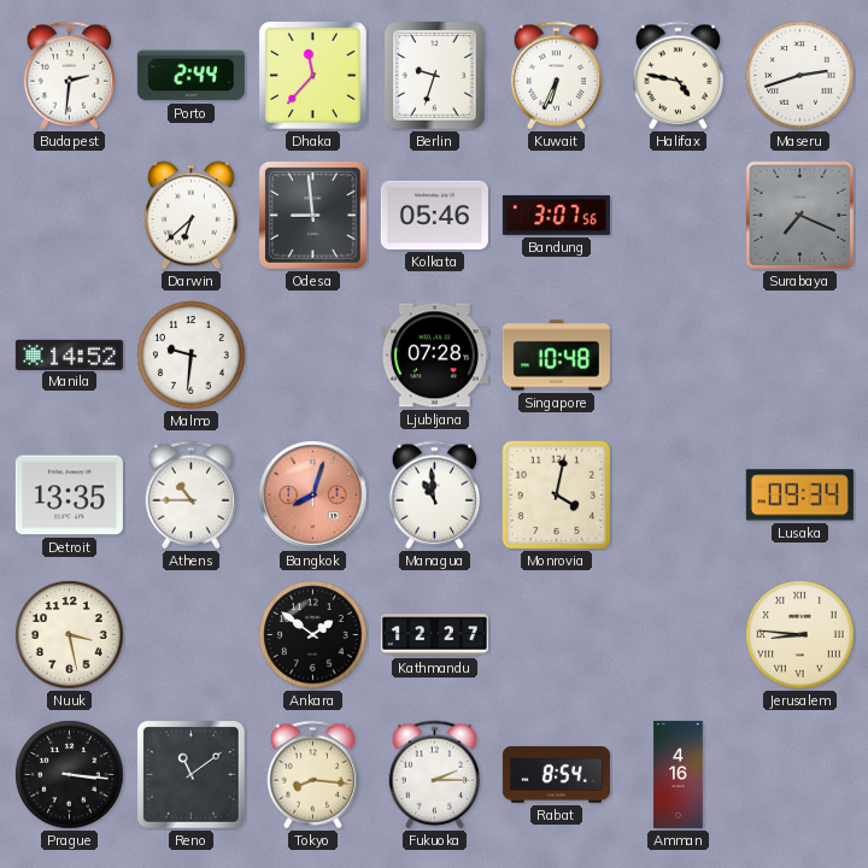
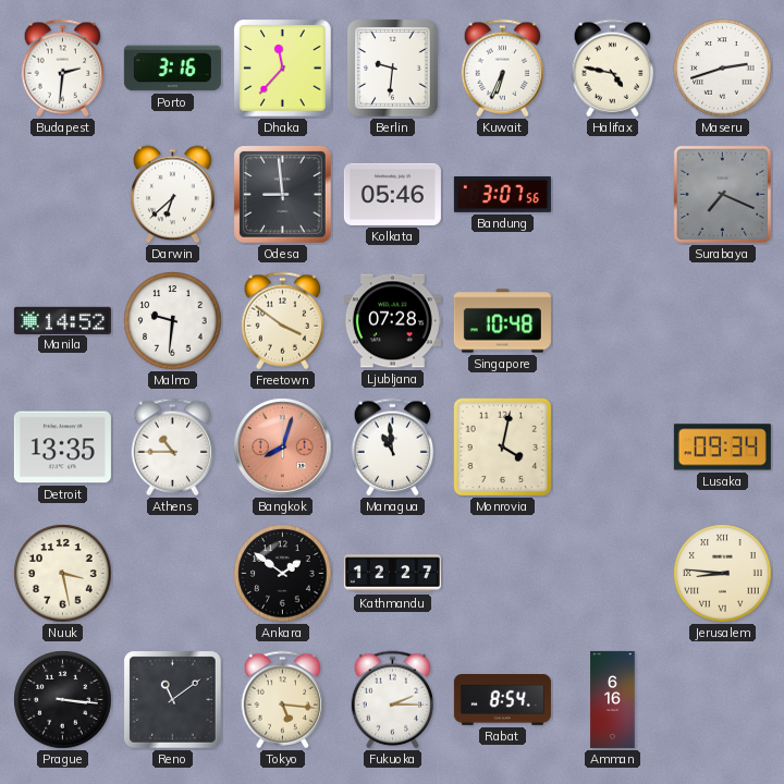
Porto: 2:44 -> 3:16
Berlin: 9:33 -> 9:31
Freetown: none -> 3:51
Tokyo: 8:16 -> 5:16
Amman: 4:16 -> 6:16
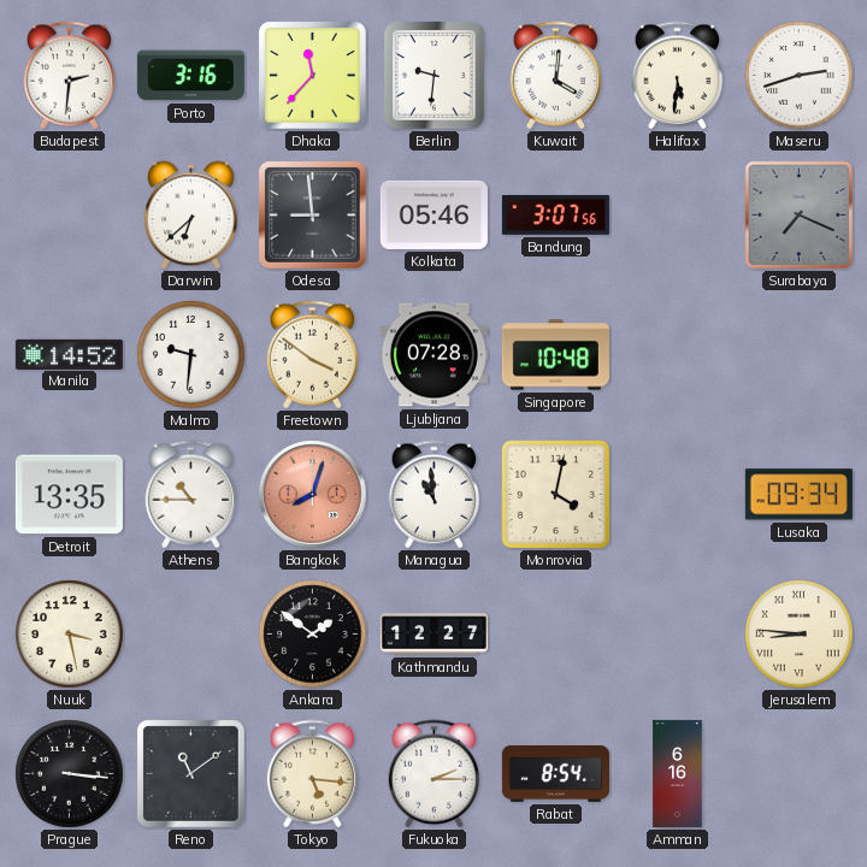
Kuwait: 6:34 -> 4:01
Halifax: 4:47 -> 5:31
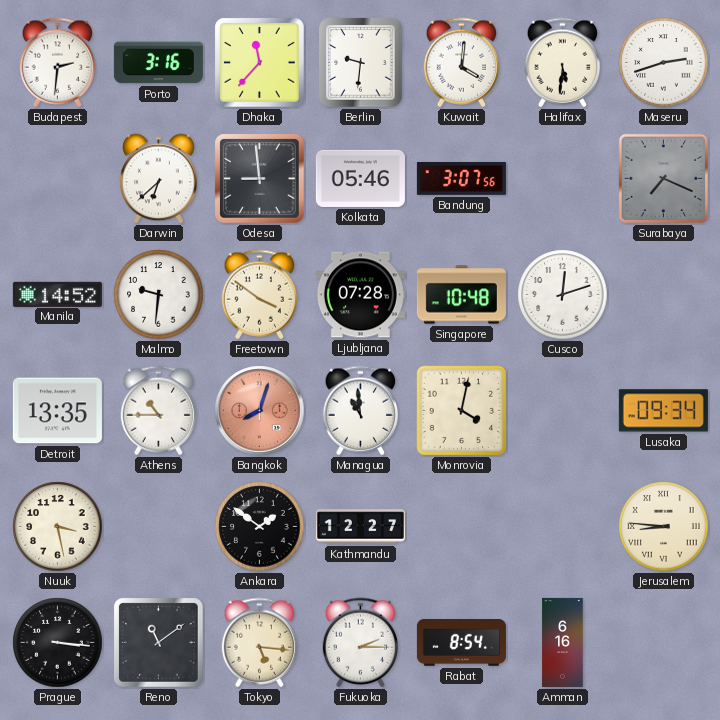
Cusco: none -> 12:12
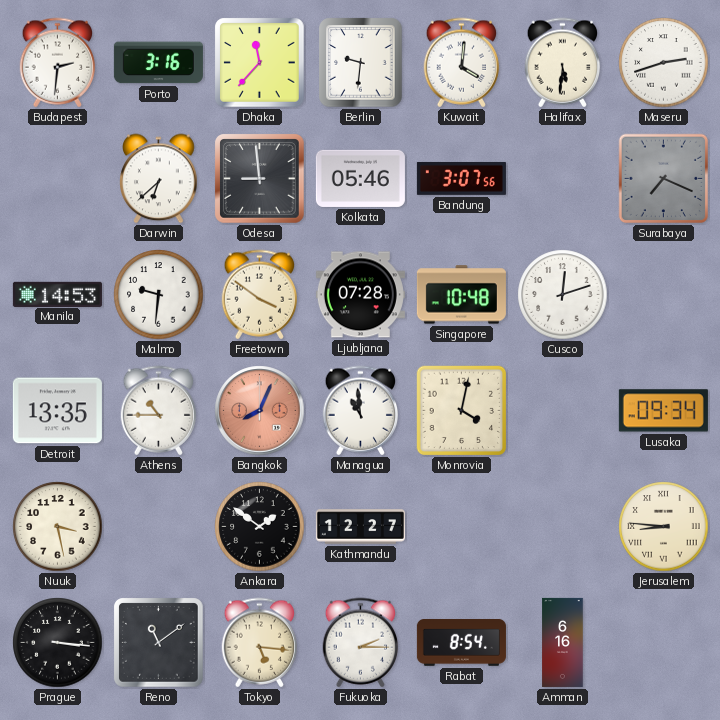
Manila: 14:52 -> 14:53
Bangkok: 8:03 -> 8:04
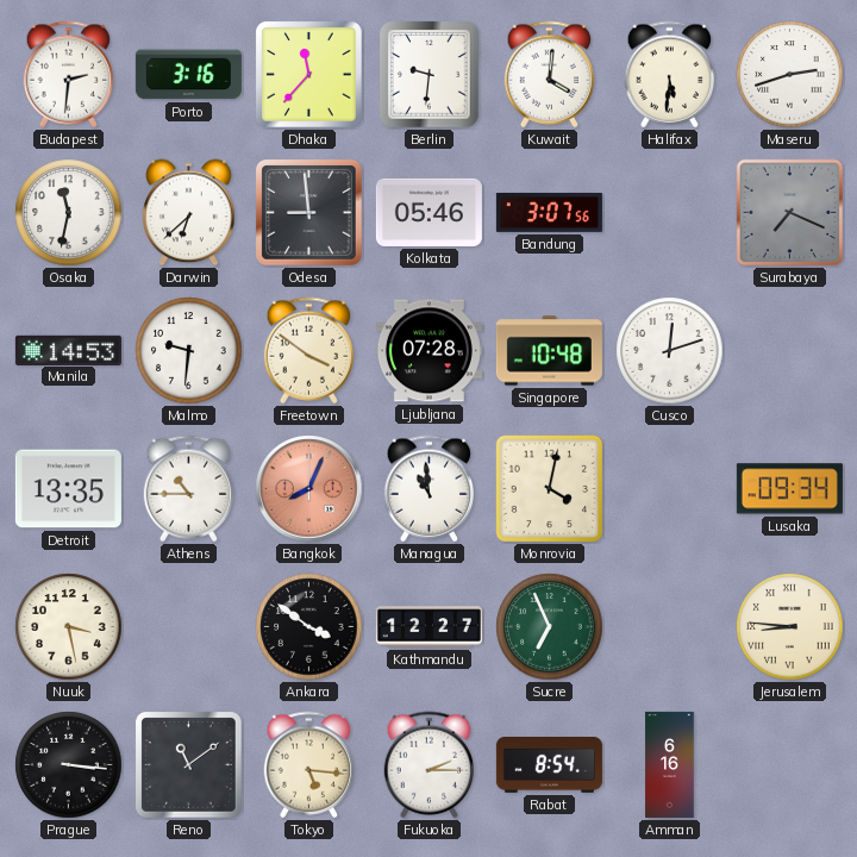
Osaka: none -> 11:32
Ankara: 1:51 -> 3:51
Sucre: none -> 6:56
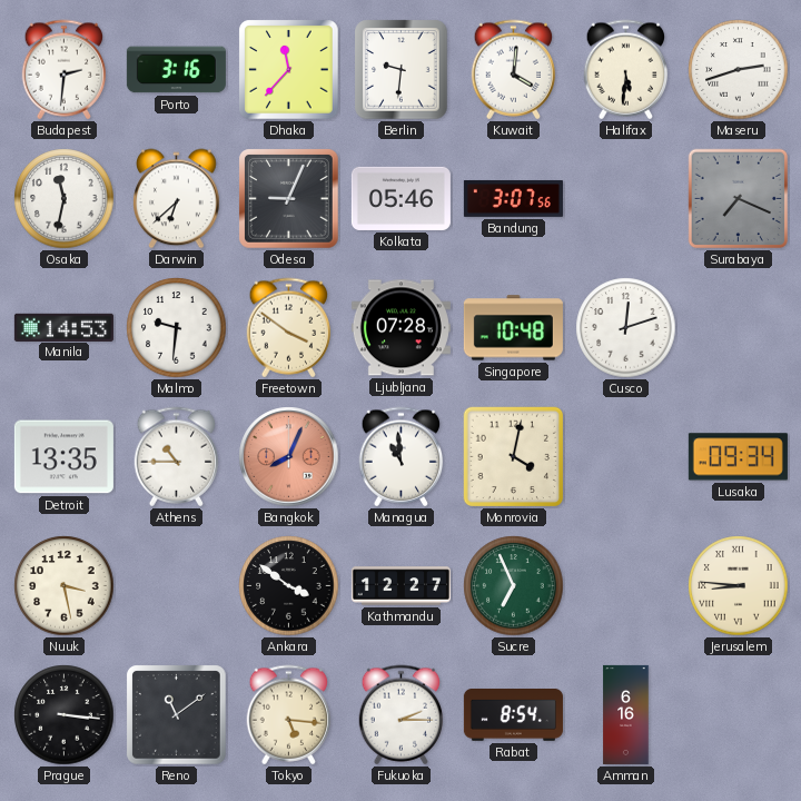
Odesa: 8:59 -> 9:04
